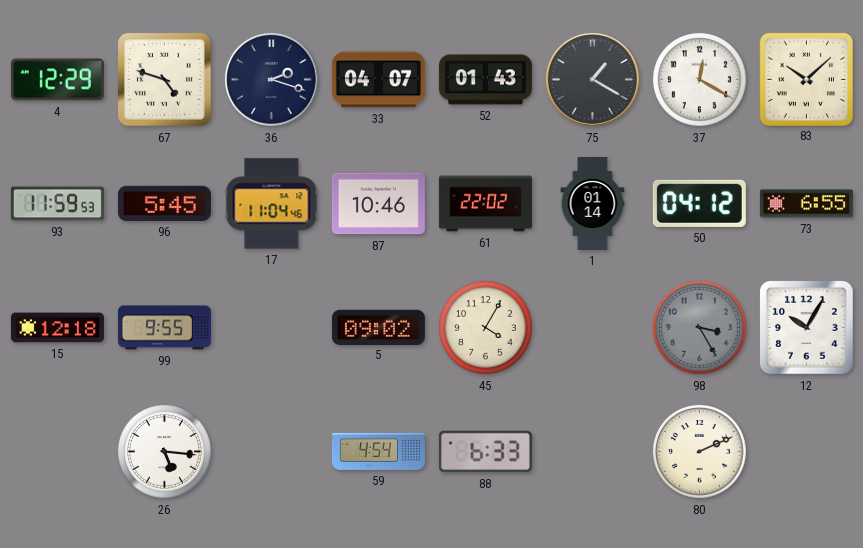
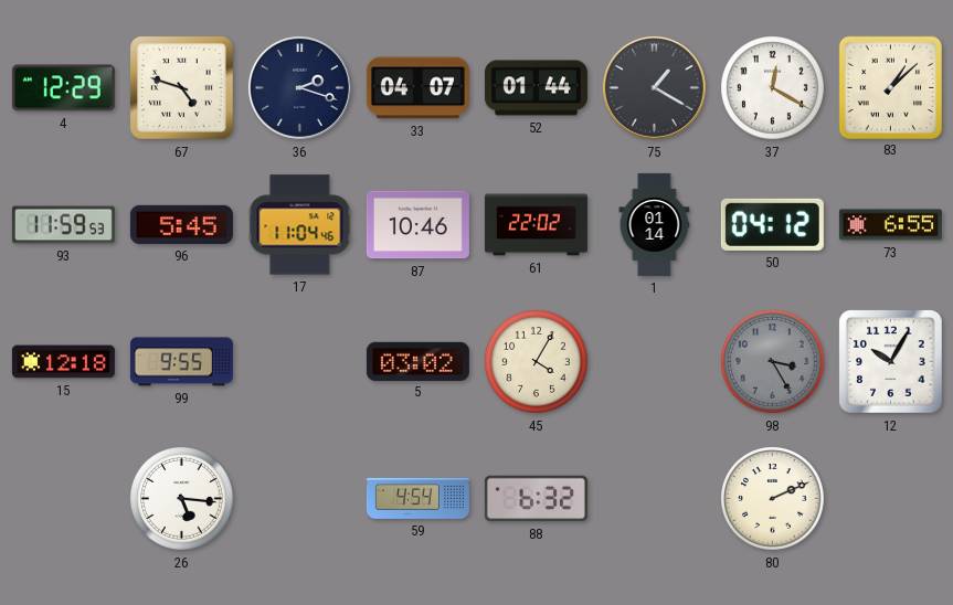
52: 01:43 -> 01:44
83: 10:08 -> 1:08
5: 09:02 -> 03:02
88: 6:33 -> 6:32
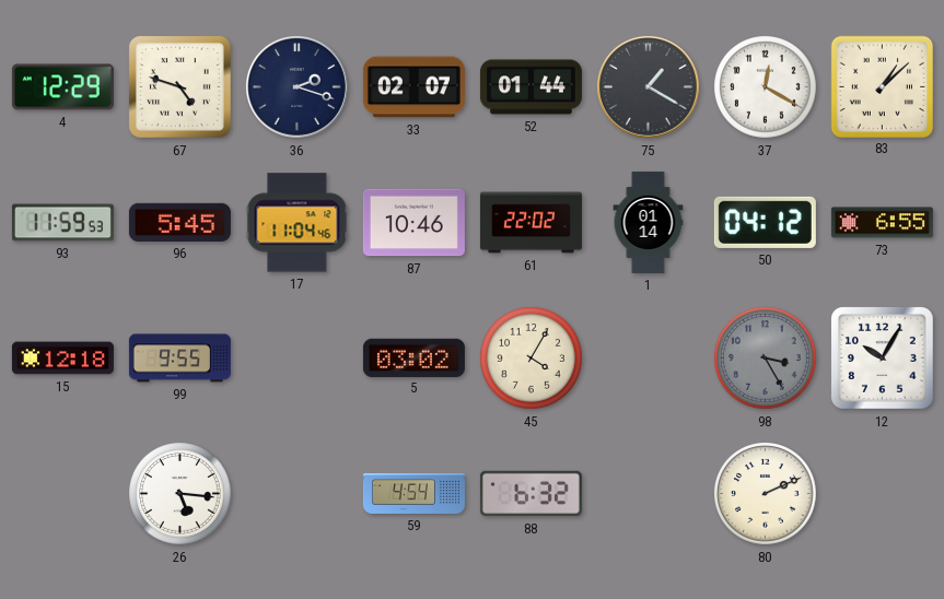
33: 04:07 -> 02:07
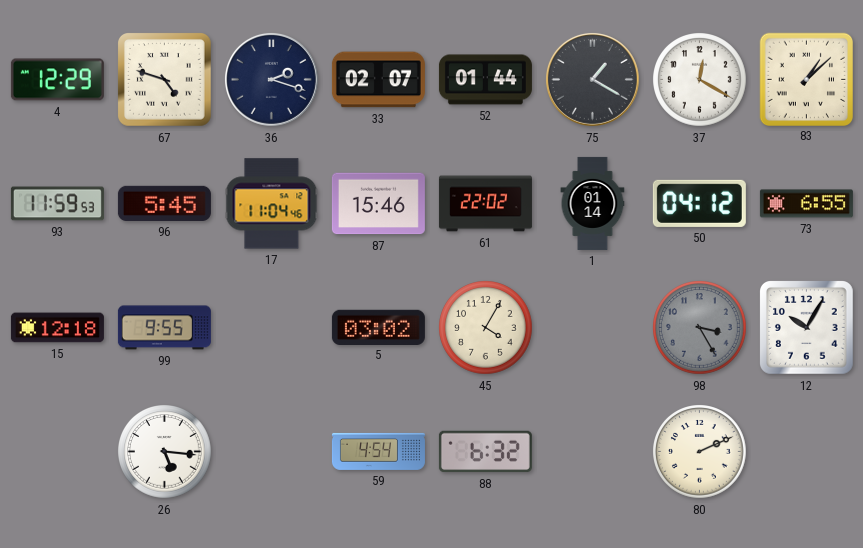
87: 10:46 -> 15:46
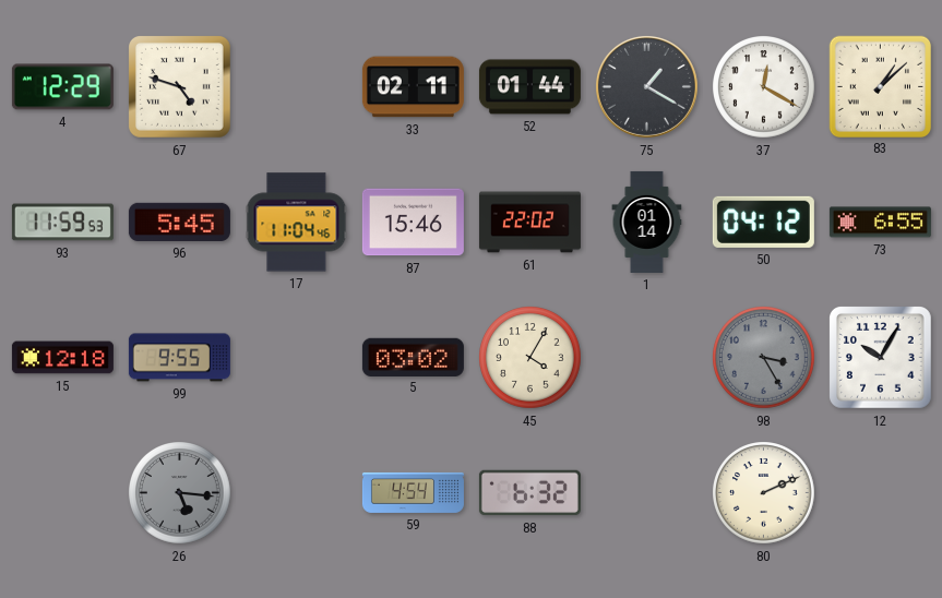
36: 2:18 -> none
33: 02:07 -> 02:11
26 dial: white -> grey
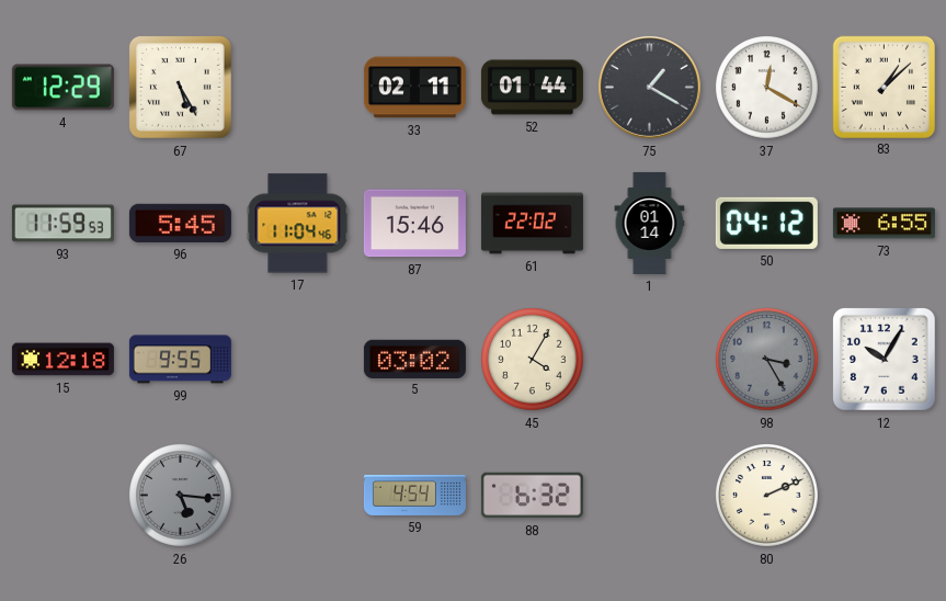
67: 4:48 -> 5:25
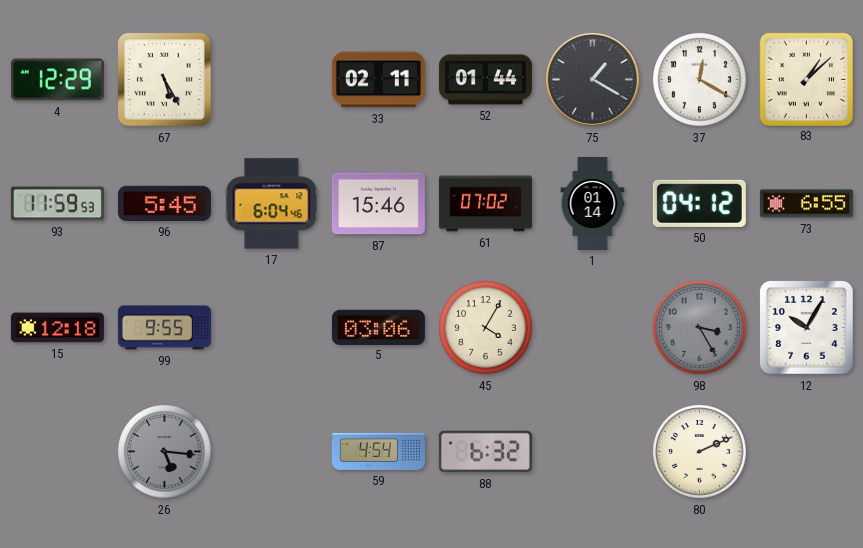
17: 11:04 -> 6:04
61: 22:02 -> 07:02
5: 03:02 -> 03:06
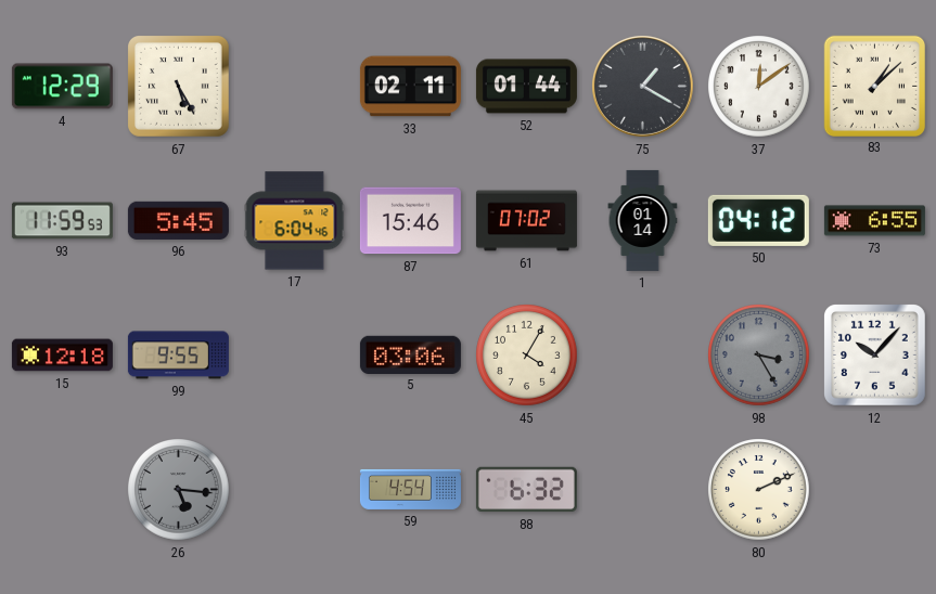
37: 12:20 -> 12:09
12: 10:05 -> 10:07
